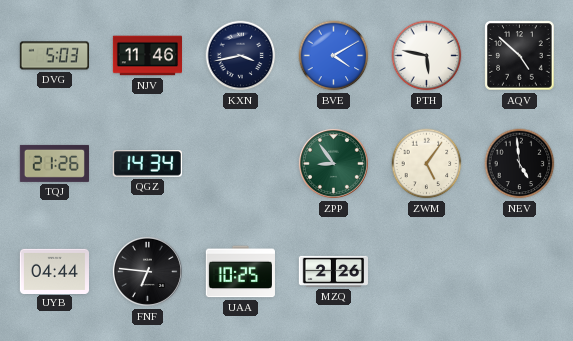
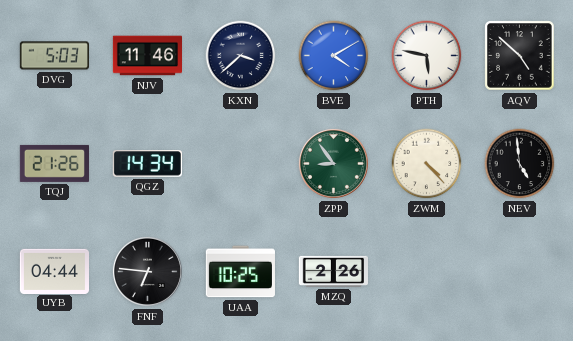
KXN: 3:43 -> 3:38
ZWM: 5:06 -> 4:23
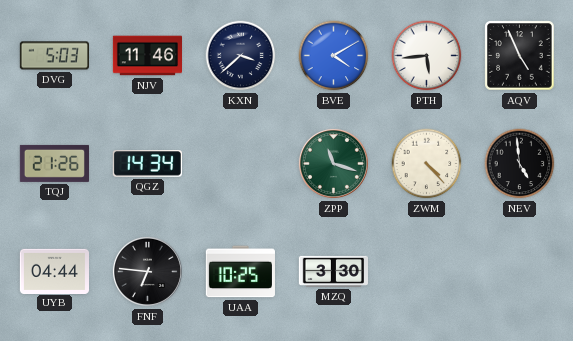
PTH: 5:47 -> 5:44
AQV: 4:52 -> 4:56
ZPP: 8:54 -> 11:18
MZQ: 2:26 -> 3:30
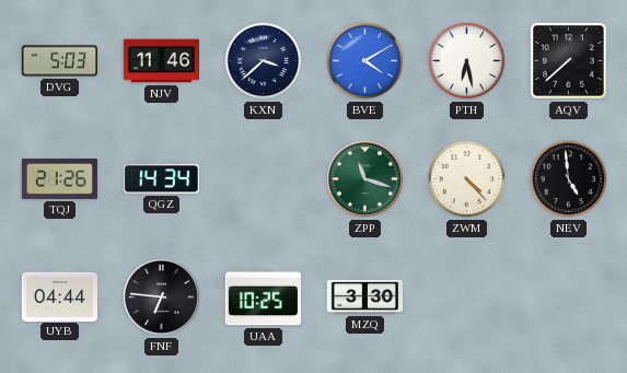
PTH: 5:44 -> 6:28
AQV: 4:56 -> 7:38
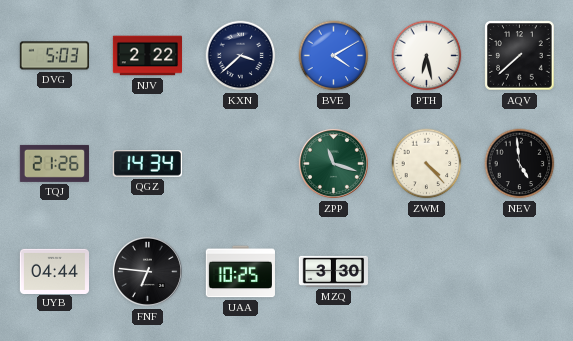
NJV: 11:46 -> 2:22
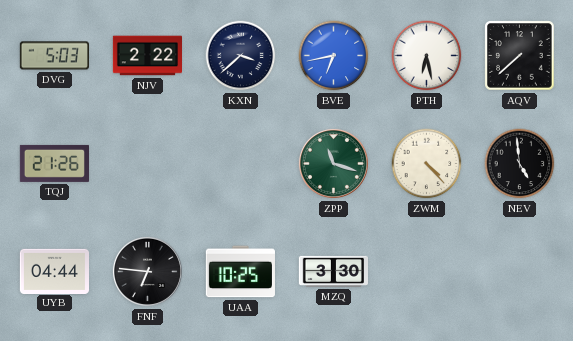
BVE: 4:10 -> 6:43
QGZ: 14:34 -> none
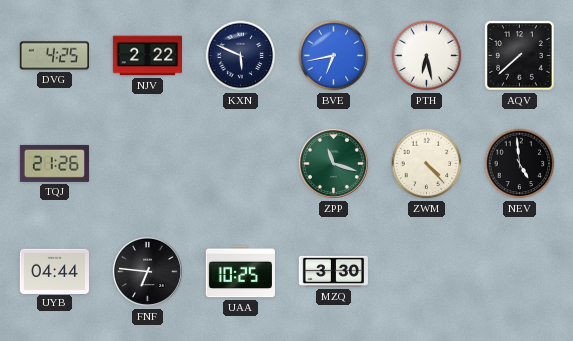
DVG: 5:03 -> 4:25
KXN: 3:38 -> 5:49
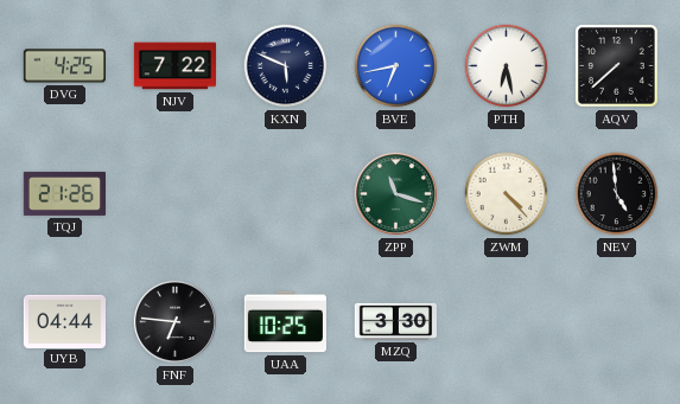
NJV: 2:22 -> 7:22
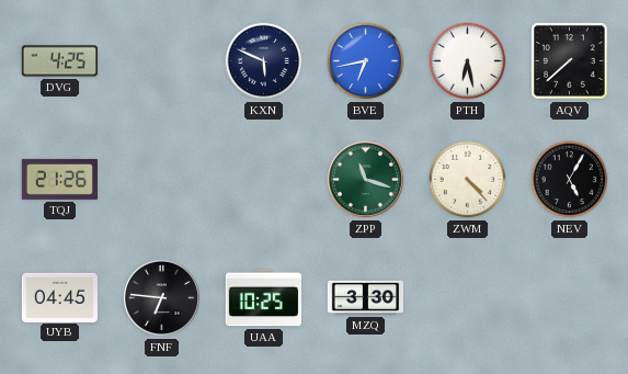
NJV: 7:22 -> none
NEV: 4:59 -> 5:05
UYB: 04:44 -> 04:45
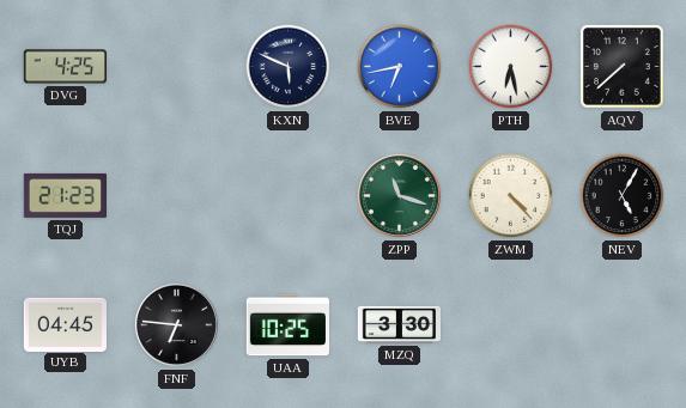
TQJ: 21:26 -> 21:23
